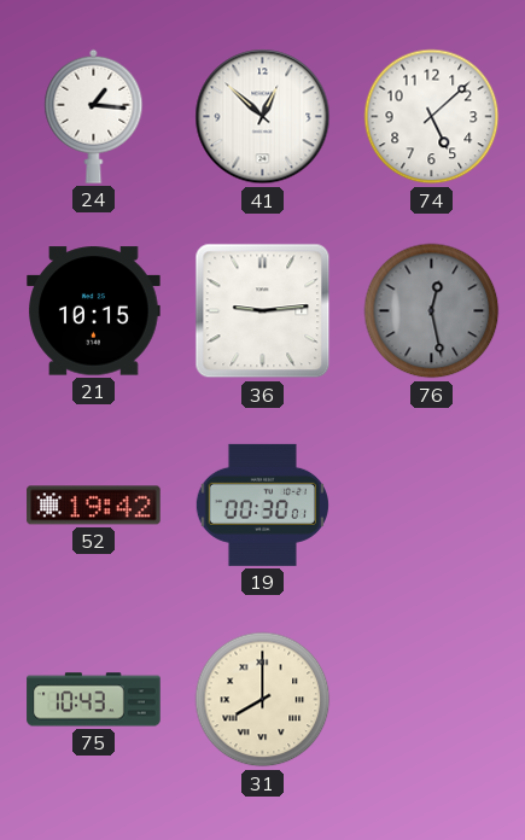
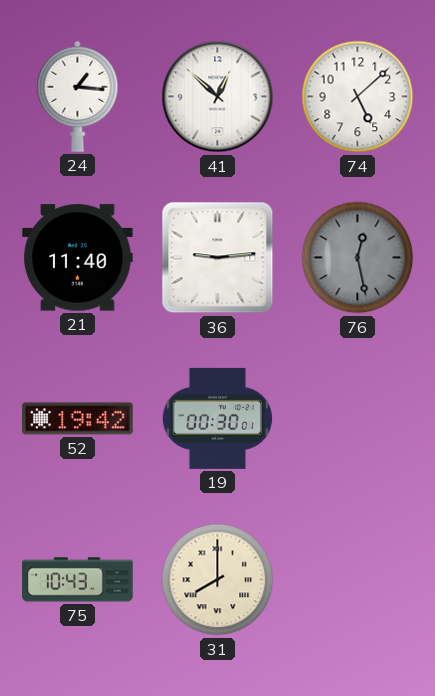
21: 10:15 -> 11:40
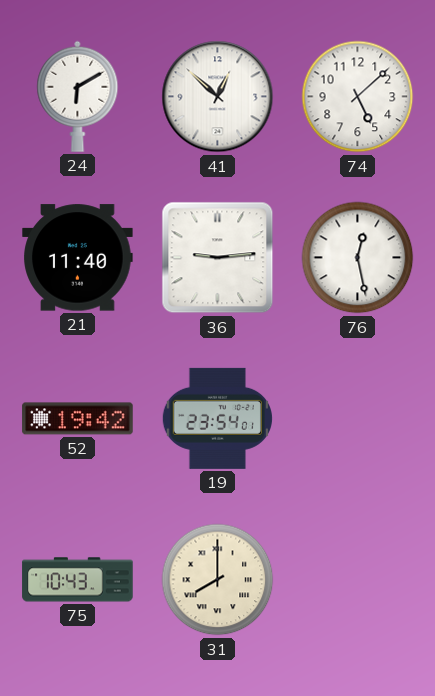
24: 1:16 -> 6:10
76 dial: grey -> white
19: 00:30 -> 23:54
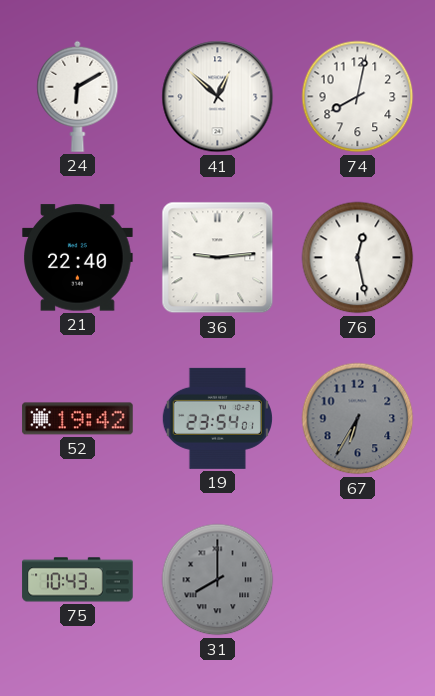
74: 5:08 -> 8:02
21: 11:40 -> 22:40
67: none -> 6:35
31 dial: cream -> grey
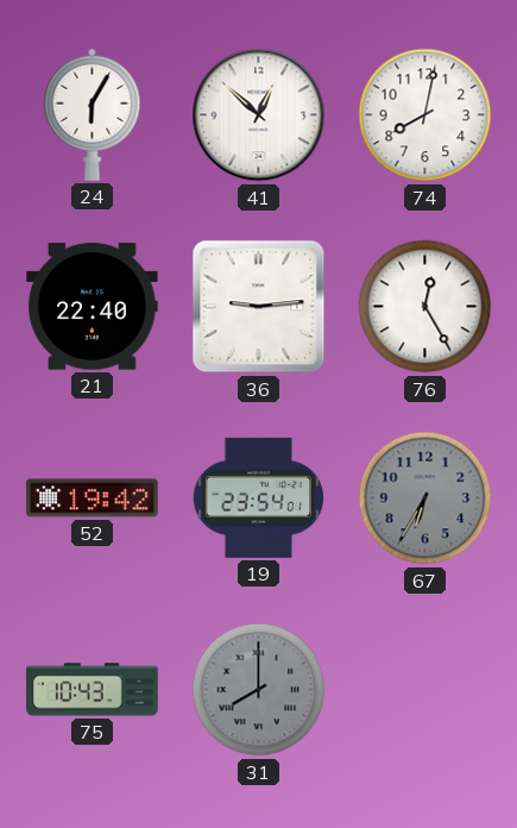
24: 6:10 -> 6:05
76: 12:28 -> 12:25
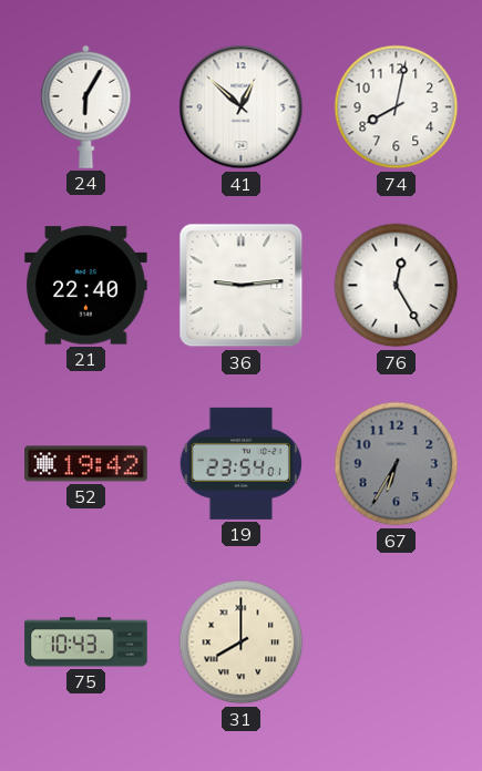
31 dial: grey -> cream
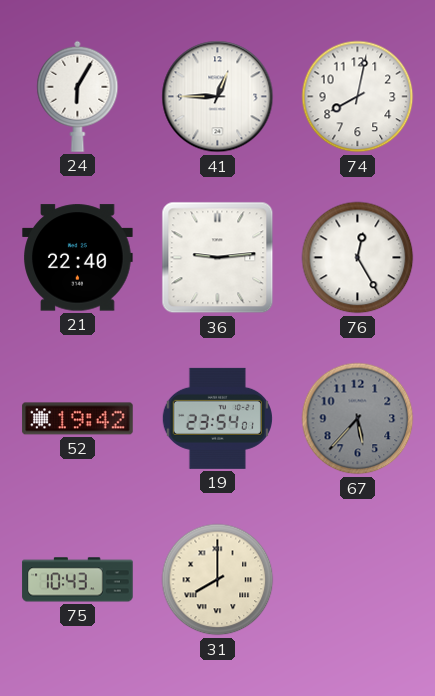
41: 12:52 -> 12:45
67: 6:35 -> 5:37
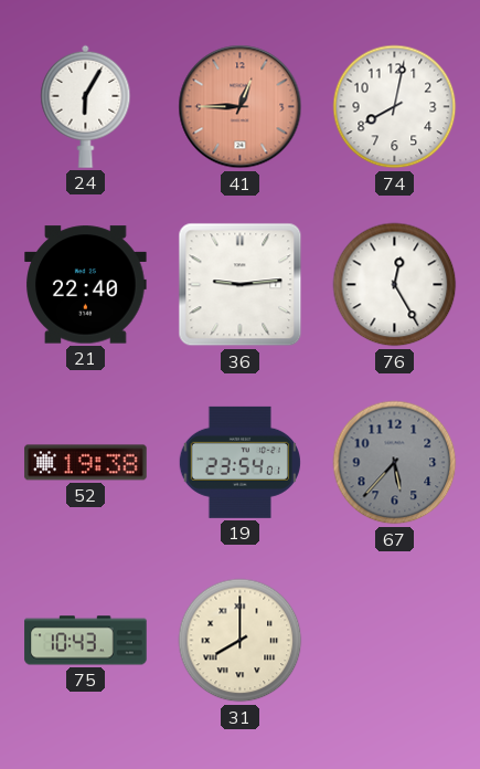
41 dial: white -> salmon
52: 19:42 -> 19:38
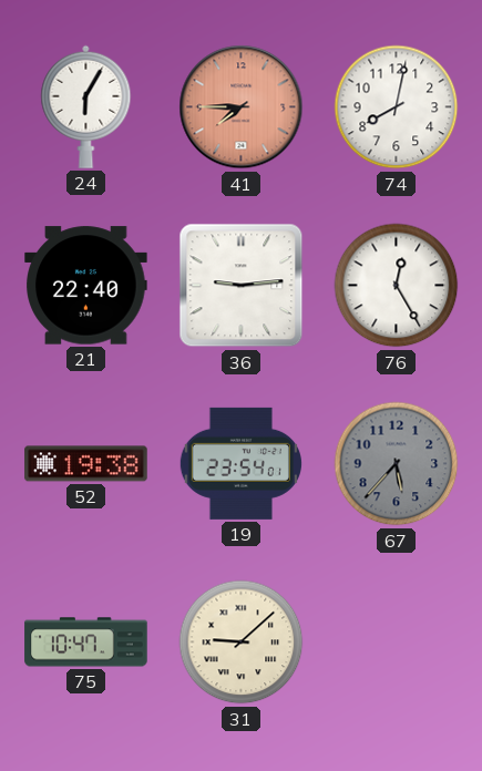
41: 12:45 -> 7:45
75: 10:43 -> 10:47
31: 8:00 -> 9:08
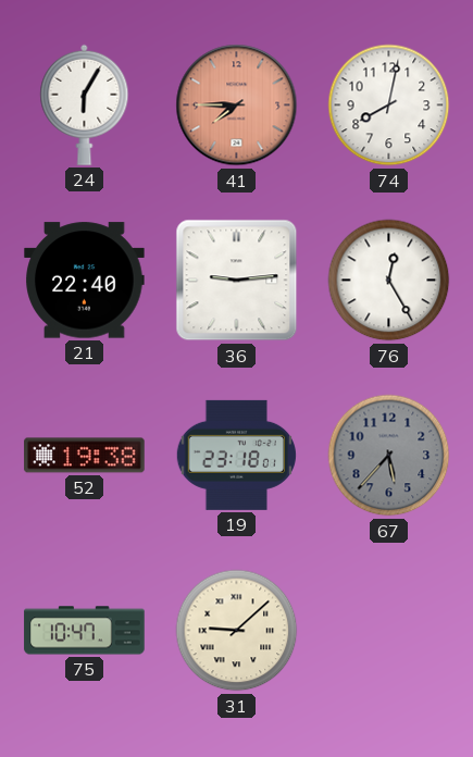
19: 23:54 -> 23:18
